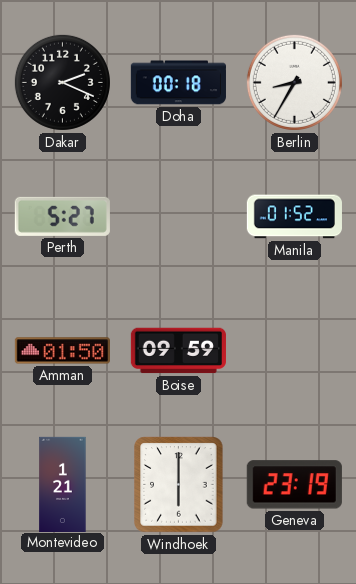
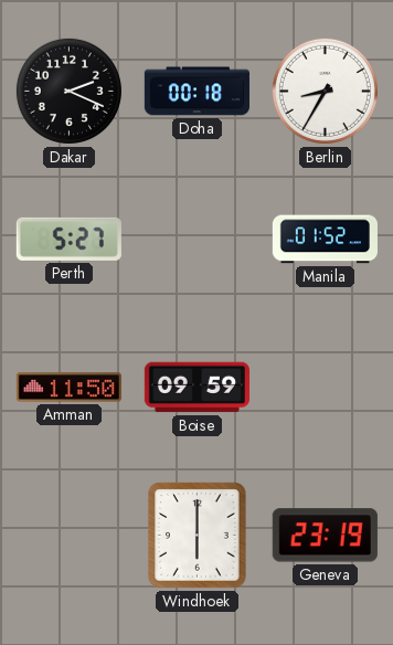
Amman: 01:50 -> 11:50
Montevideo: 1:21 -> none
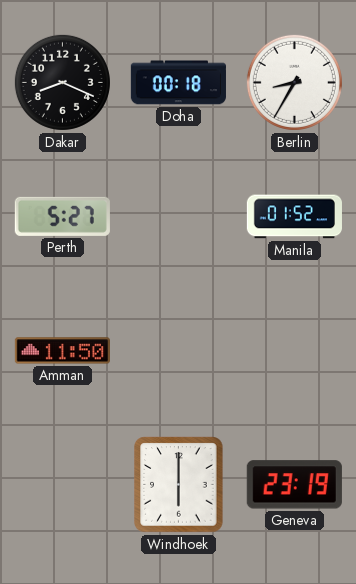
Dakar: 2:19 -> 8:19
Boise: 09:59 -> none
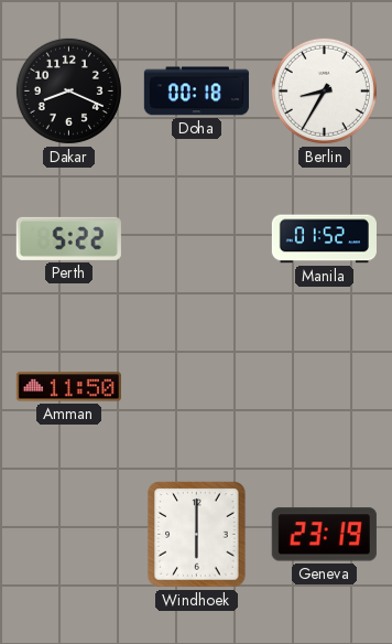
Perth: 5:27 -> 5:22
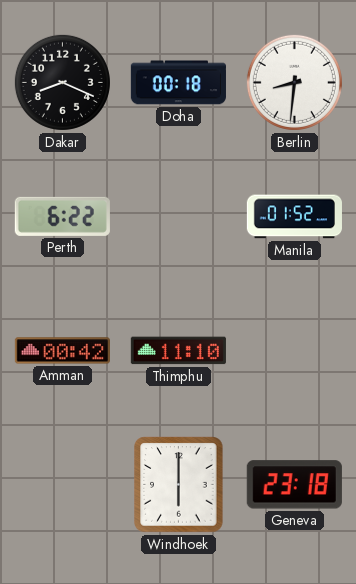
Berlin: 8:35 -> 8:31
Perth: 5:22 -> 6:22
Amman: 11:50 -> 00:42
Thimphu: none -> 11:10
Geneva: 23:19 -> 23:18
